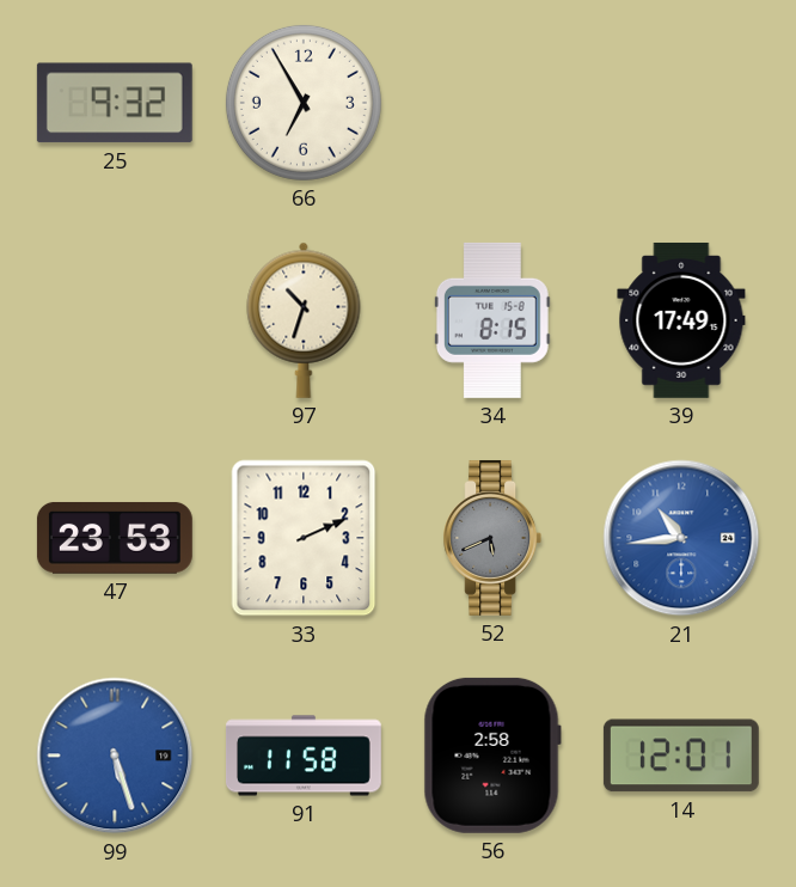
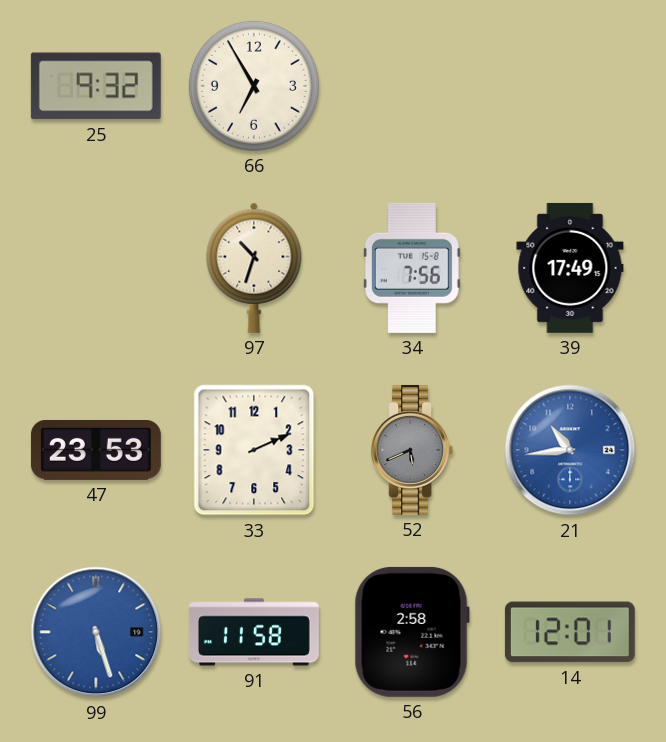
34: 8:15 -> 7:56
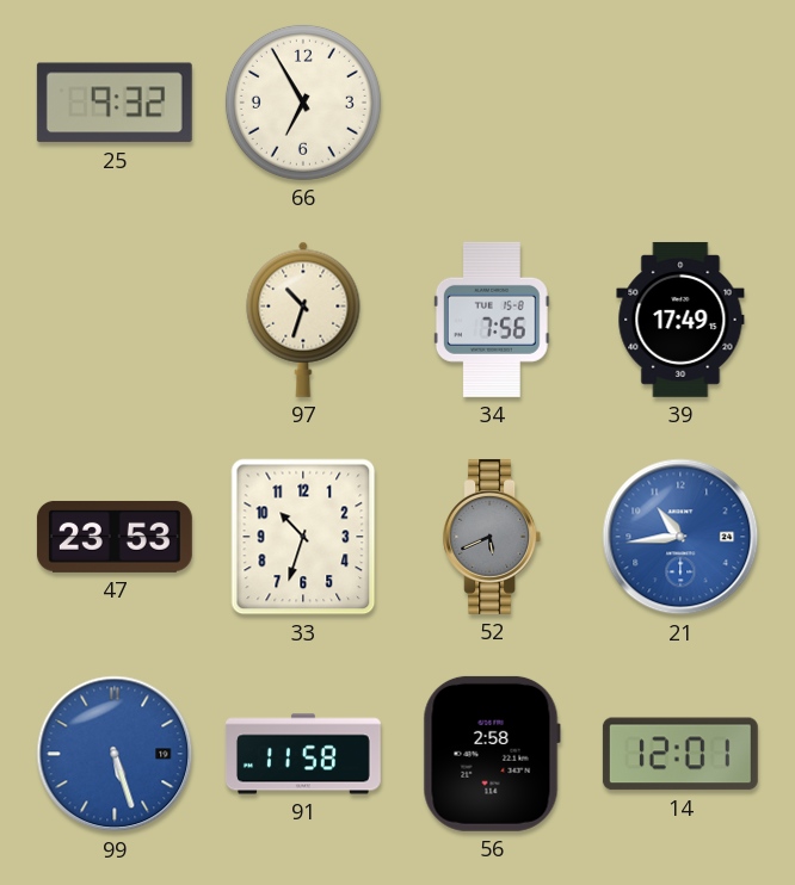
33: 2:11 -> 10:33
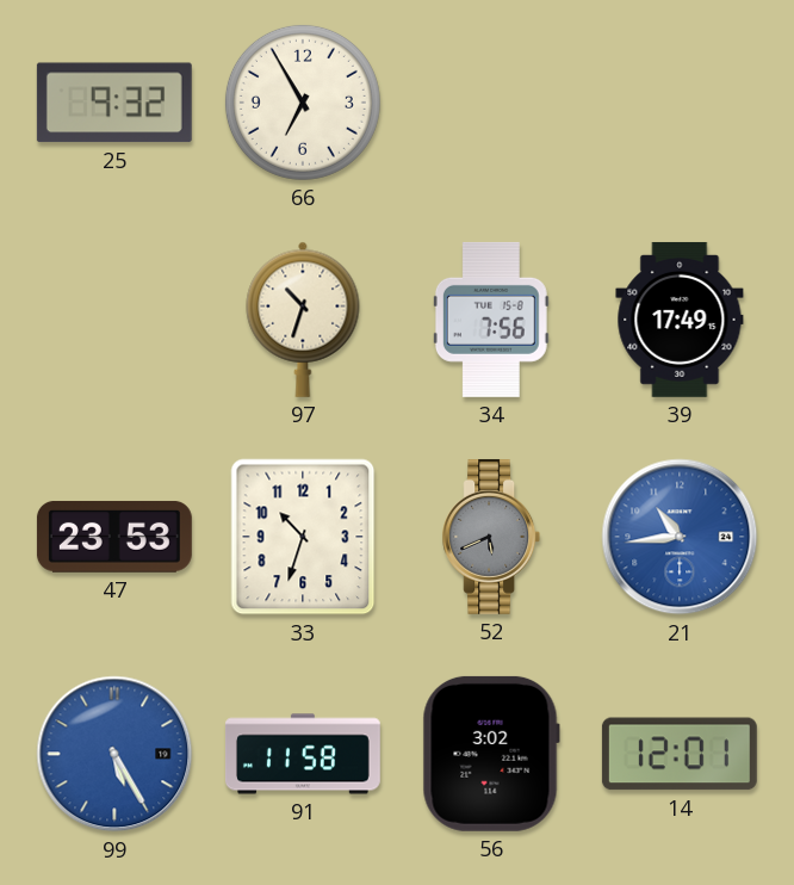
99: 5:27 -> 5:25
56: 2:58 -> 3:02
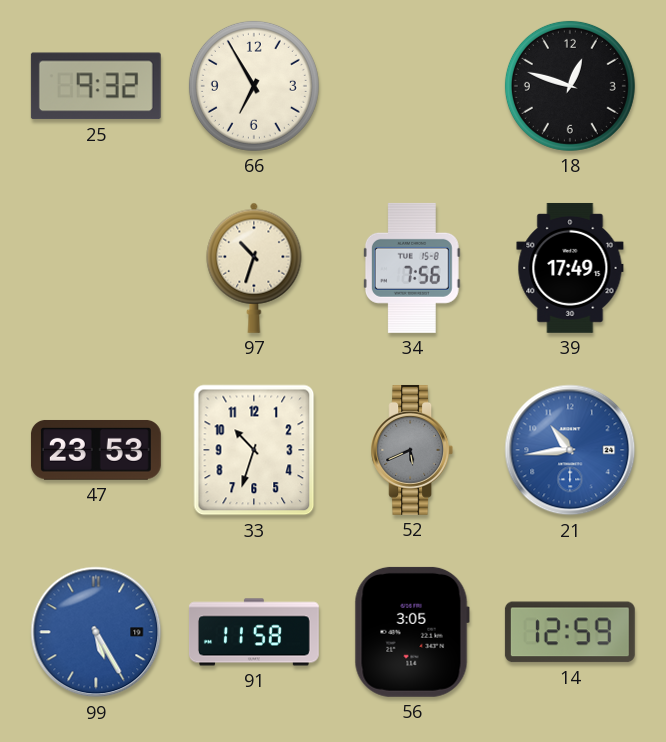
18: none -> 12:48
56: 3:02 -> 3:05
14: 12:01 -> 12:59
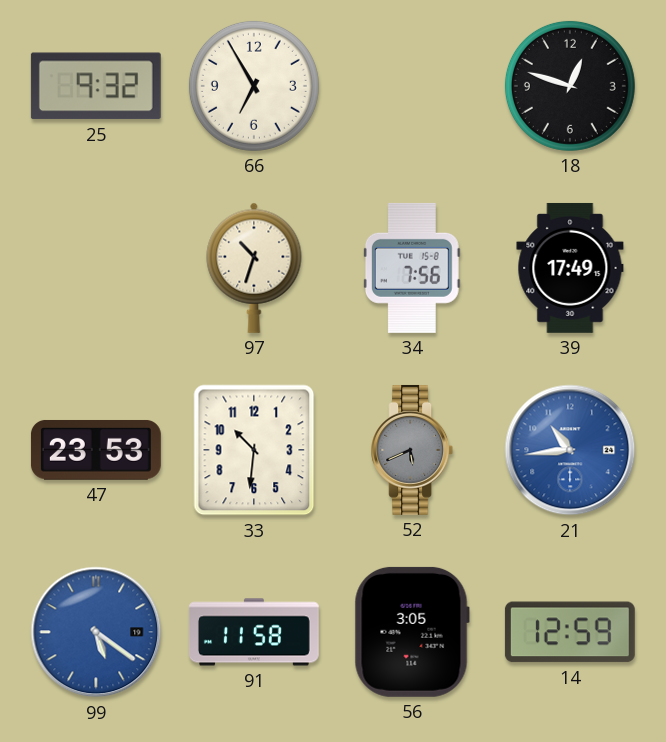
33: 10:33 -> 10:31
99: 5:25 -> 5:21
